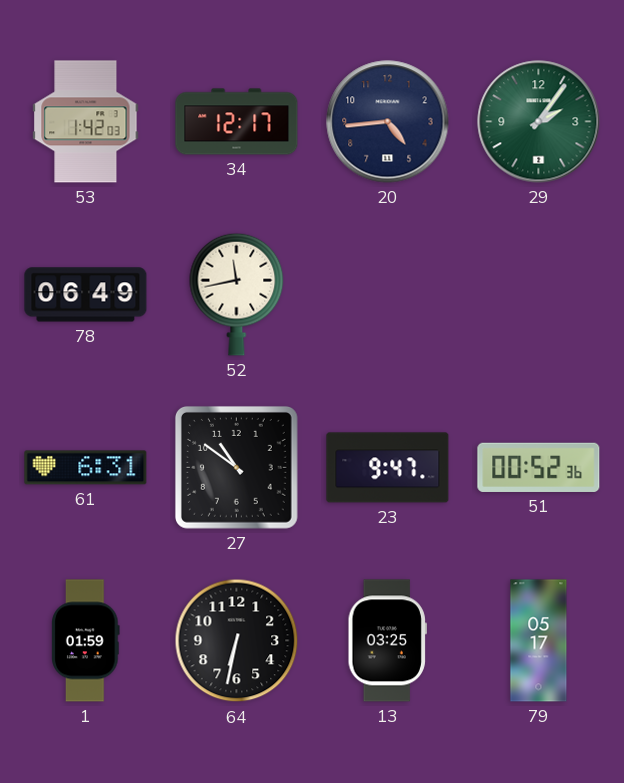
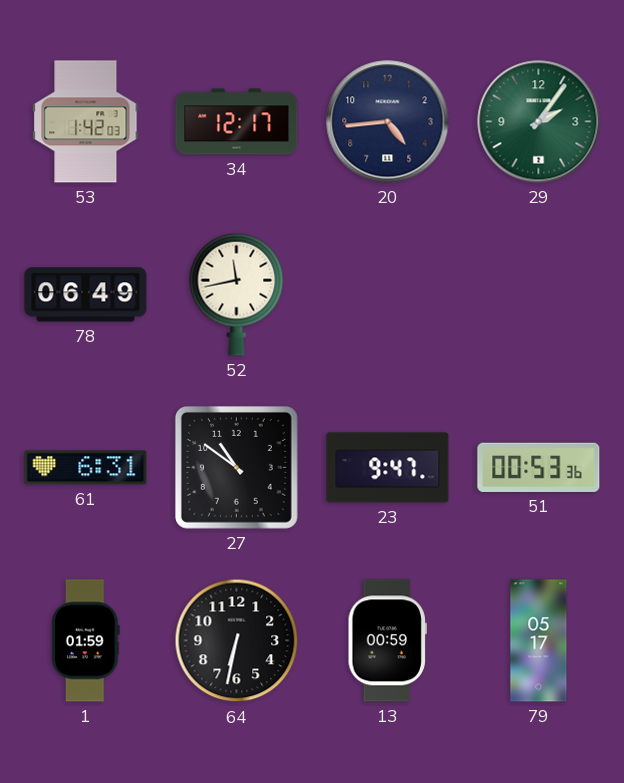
51: 00:52 -> 00:53
13: 03:25 -> 00:59
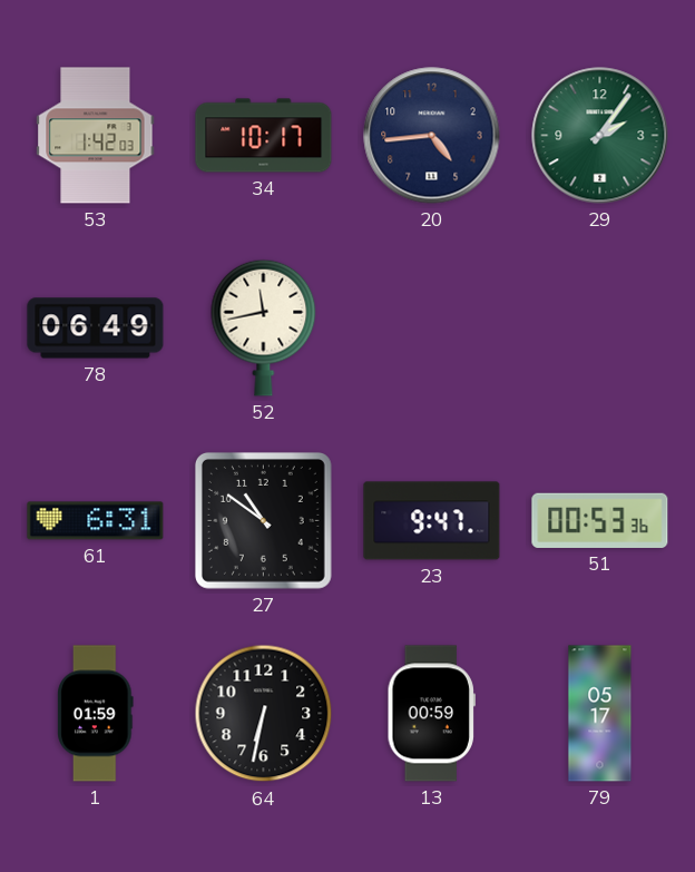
34: 12:17 -> 10:17
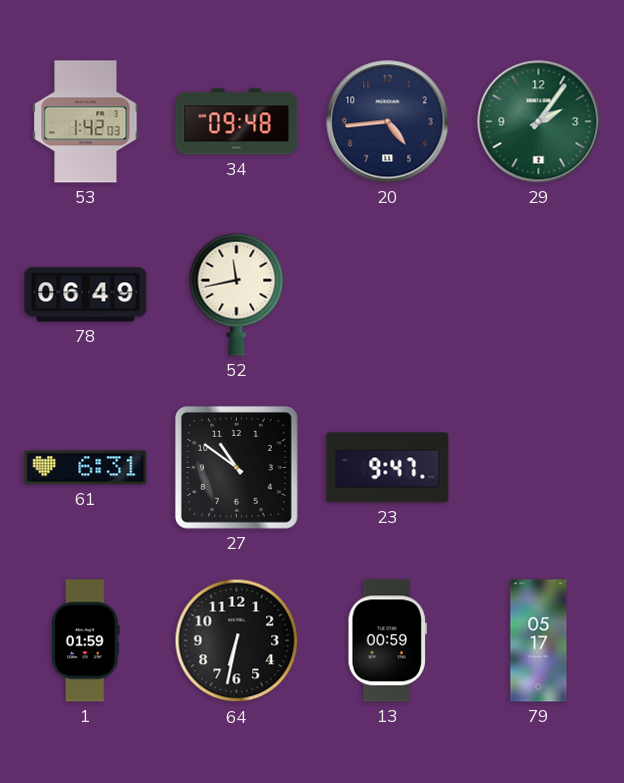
34: 10:17 -> 09:48
51: 00:53 -> none
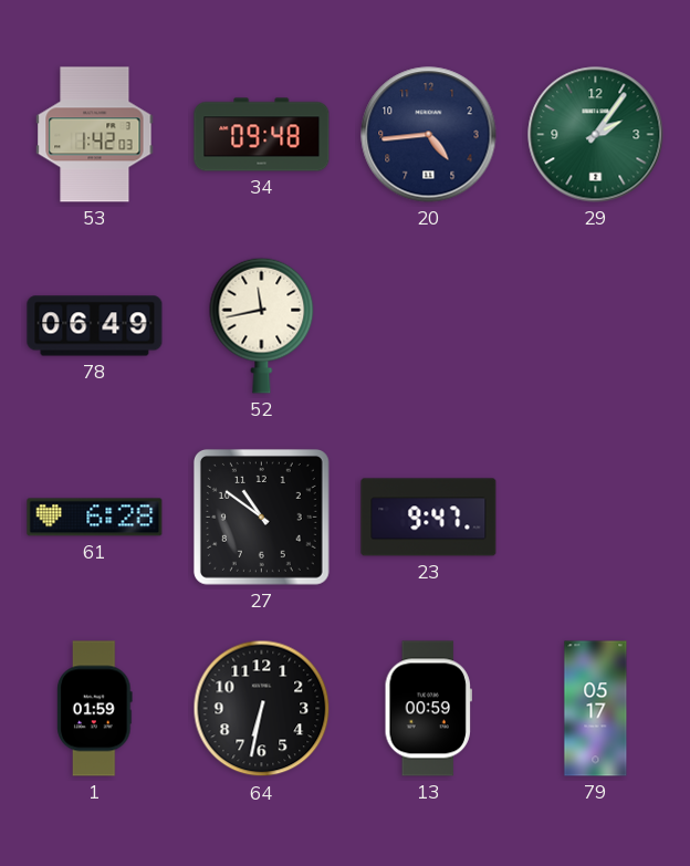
61: 6:31 -> 6:28
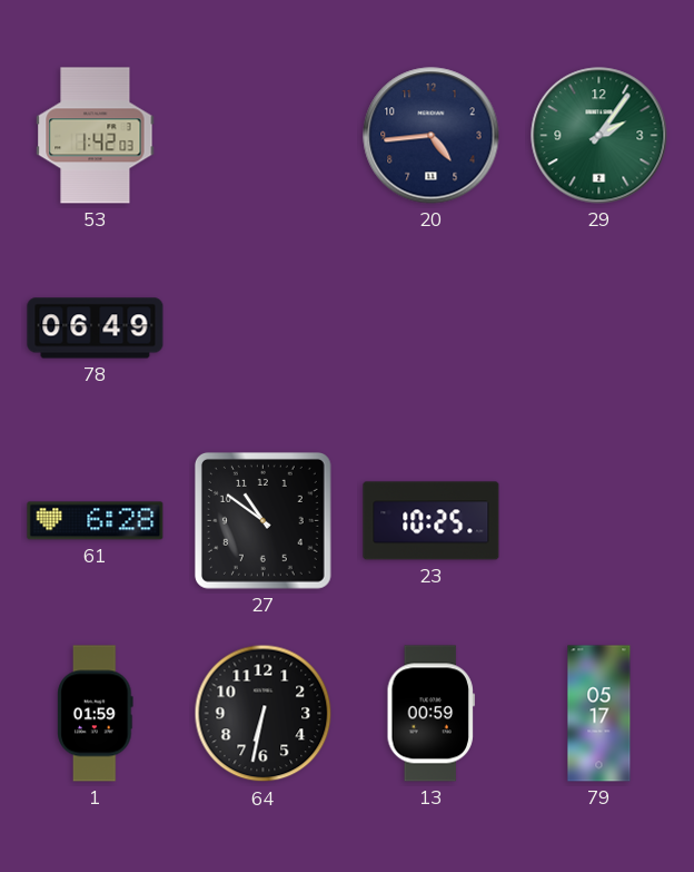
34: 09:48 -> none
52: 11:43 -> none
23: 9:47 -> 10:25
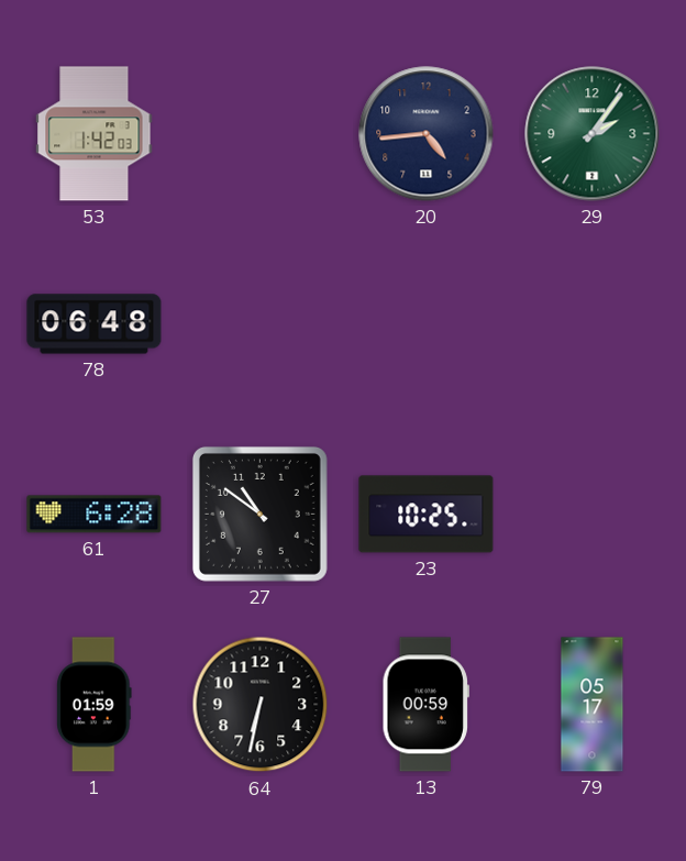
78: 06:49 -> 06:48
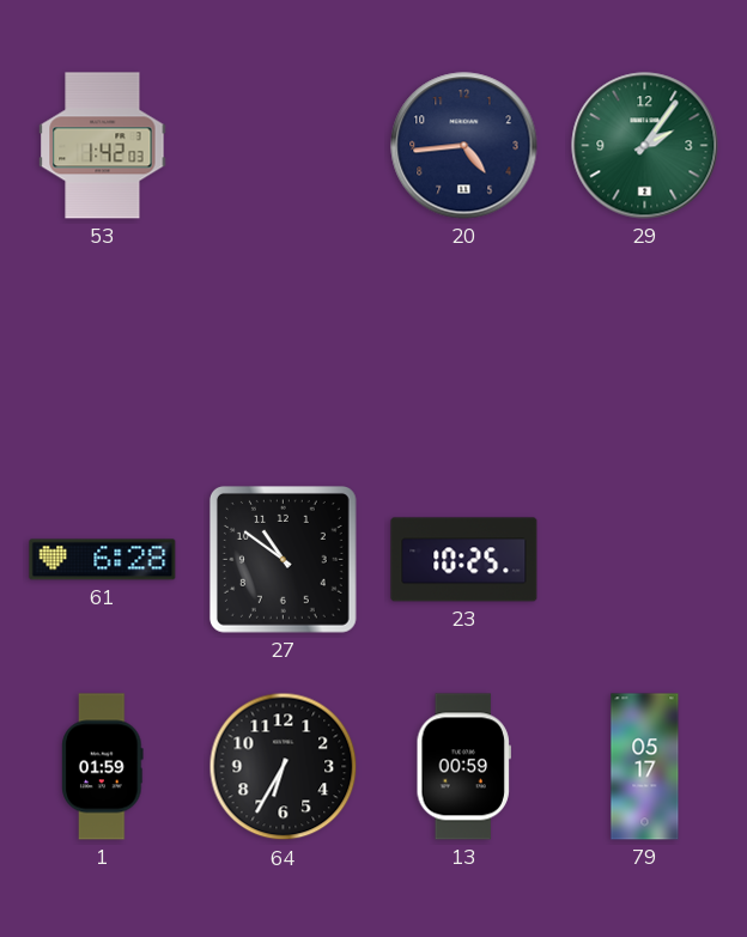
78: 06:48 -> none
64: 6:32 -> 6:35
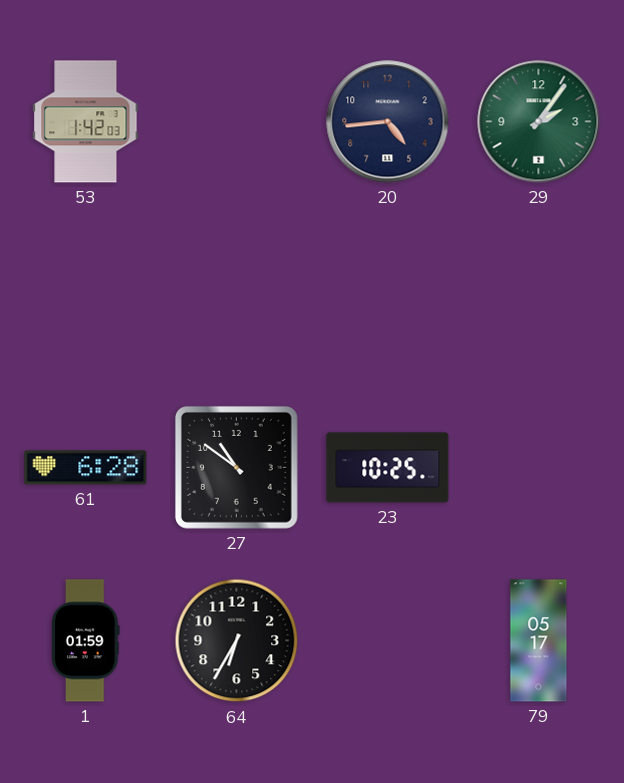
13: 00:59 -> none
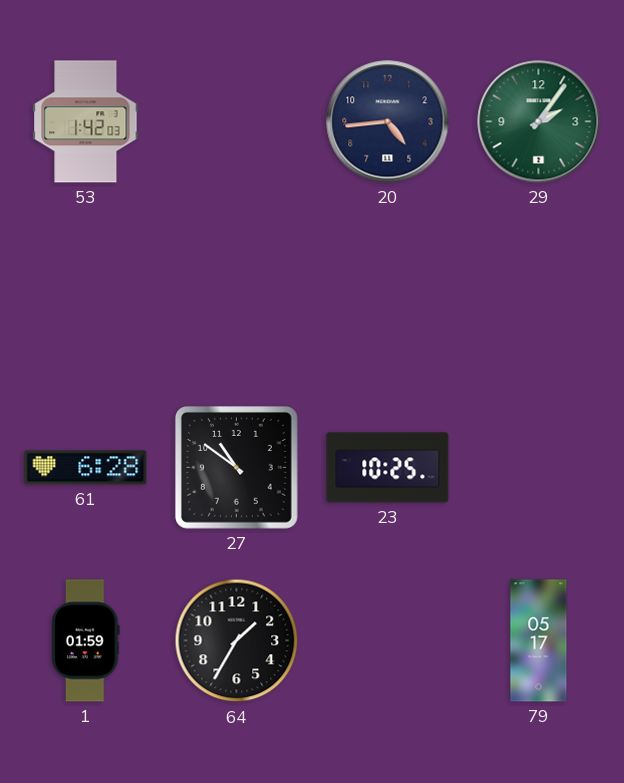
64: 6:35 -> 1:35
